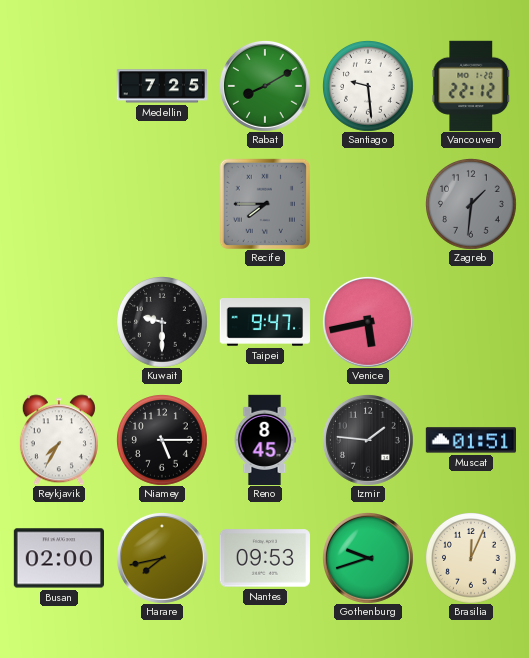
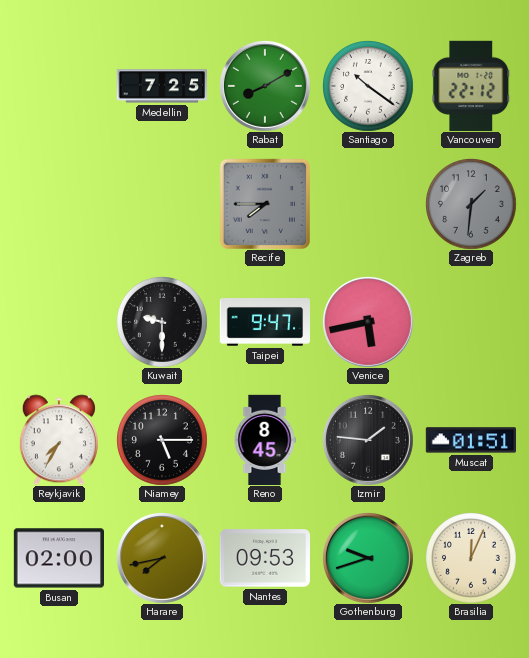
Santiago: 9:29 -> 10:21
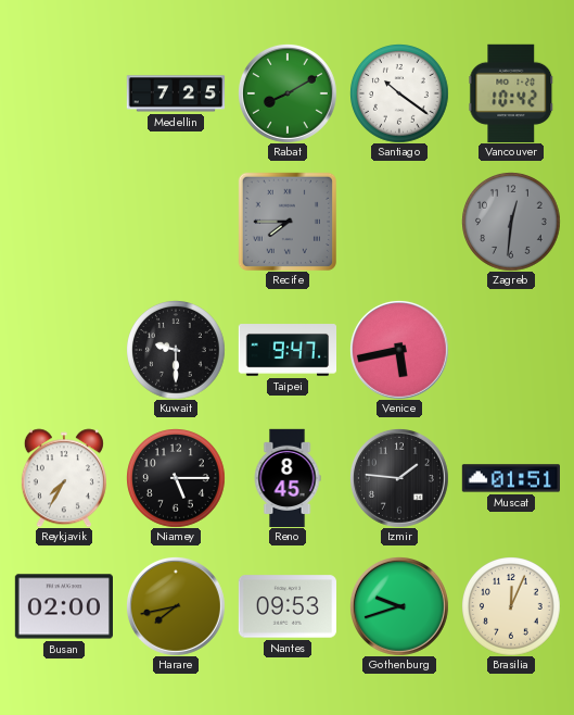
Vancouver: 22:12 -> 10:42
Zagreb: 1:31 -> 12:31
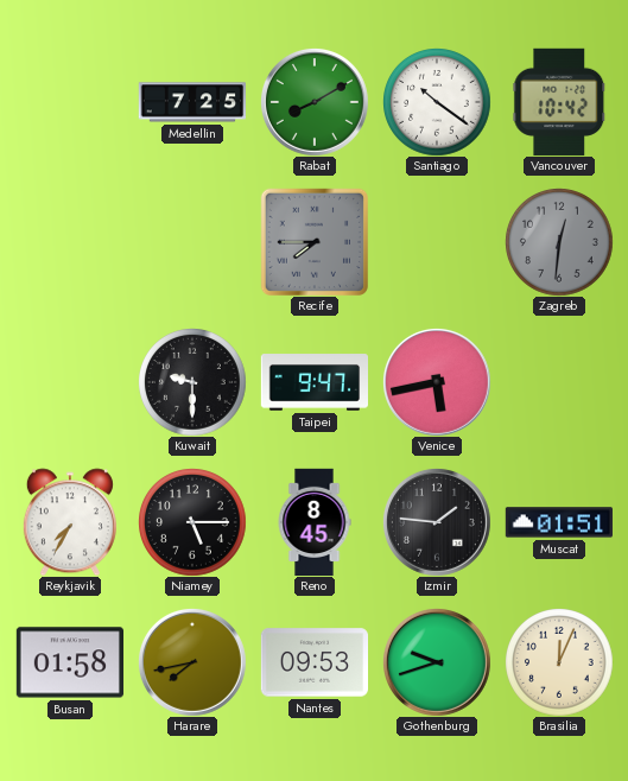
Busan: 02:00 -> 01:58
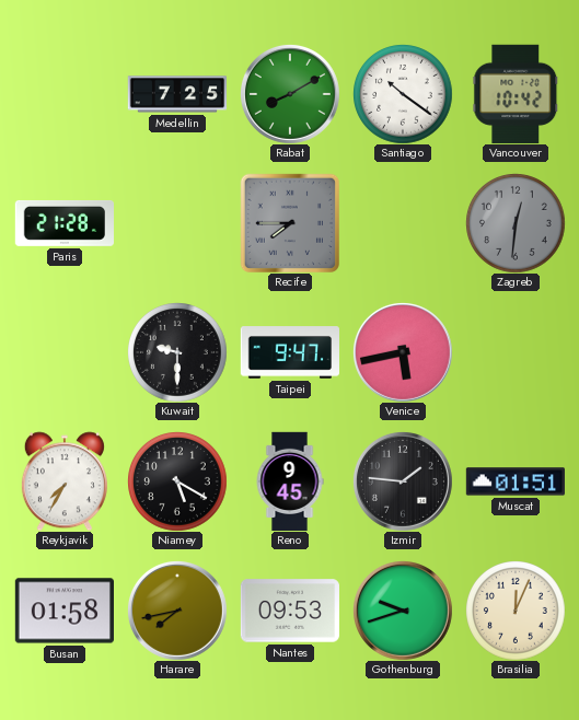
Paris: none -> 21:28
Niamey: 5:15 -> 5:20
Reno: 8:45 -> 9:45
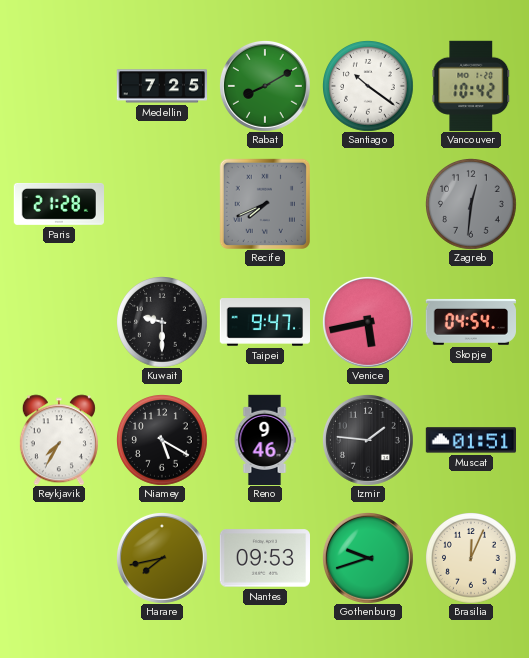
Recife: 7:45 -> 7:41
Skopje: none -> 04:54
Reno: 9:45 -> 9:46
Busan: 01:58 -> none
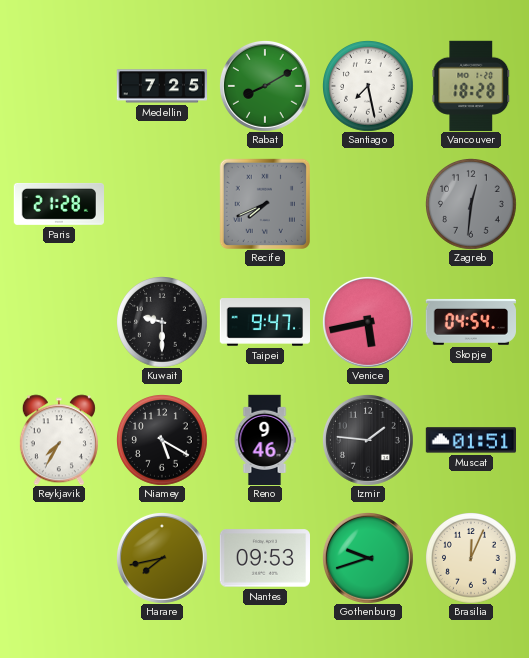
Santiago: 10:21 -> 7:28
Vancouver: 10:42 -> 18:28
